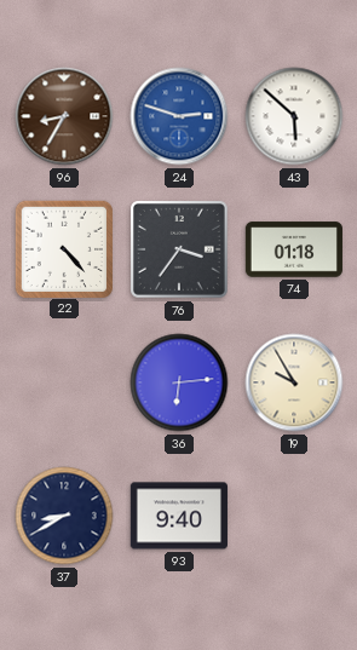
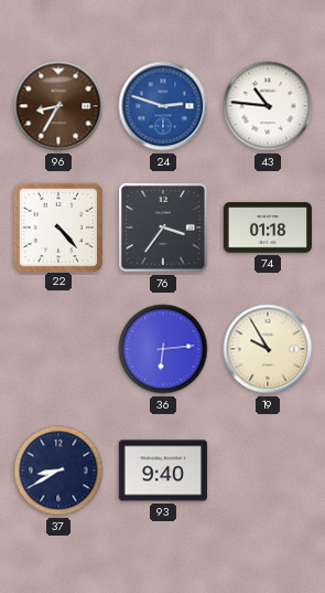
43: 5:52 -> 10:46
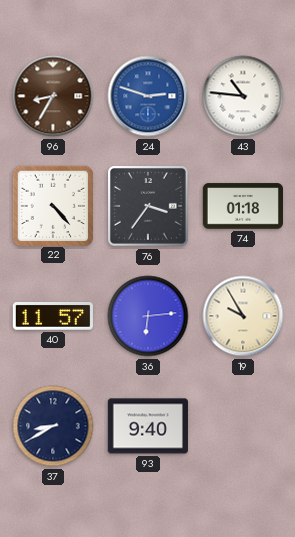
40: none -> 11:57
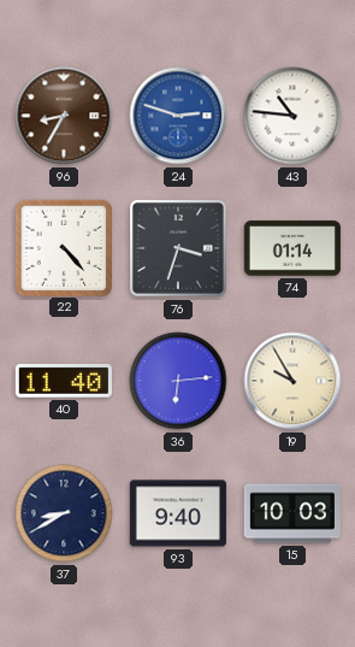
76: 3:36 -> 3:33
74: 01:18 -> 01:14
40: 11:57 -> 11:40
15: none -> 10:03
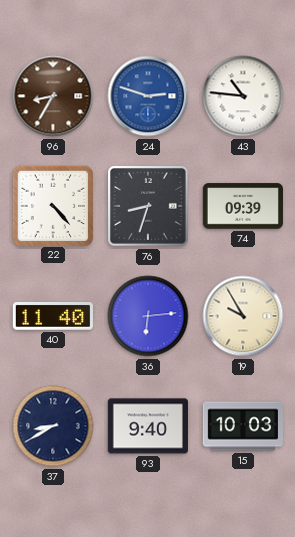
76: 3:33 -> 8:33
74: 01:14 -> 09:39
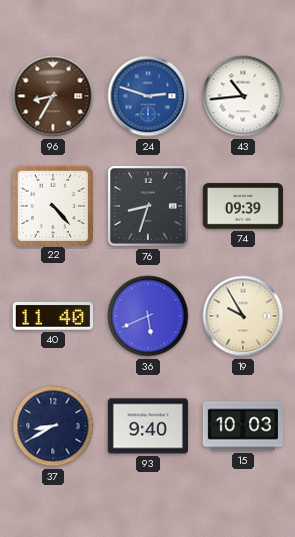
43: 10:46 -> 10:44
36: 6:14 -> 5:41
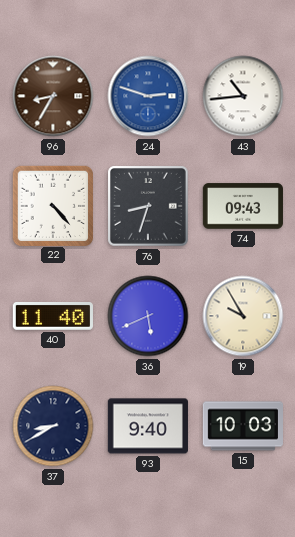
74: 09:39 -> 09:43
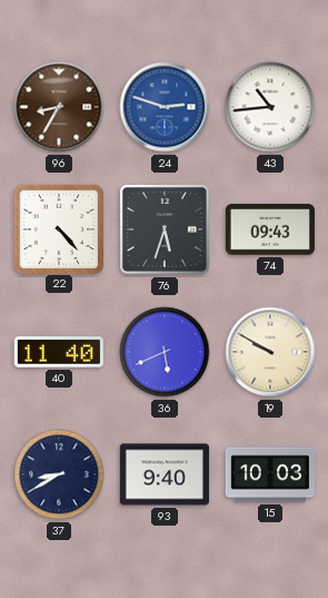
76: 8:33 -> 5:33
19: 9:55 -> 9:50
